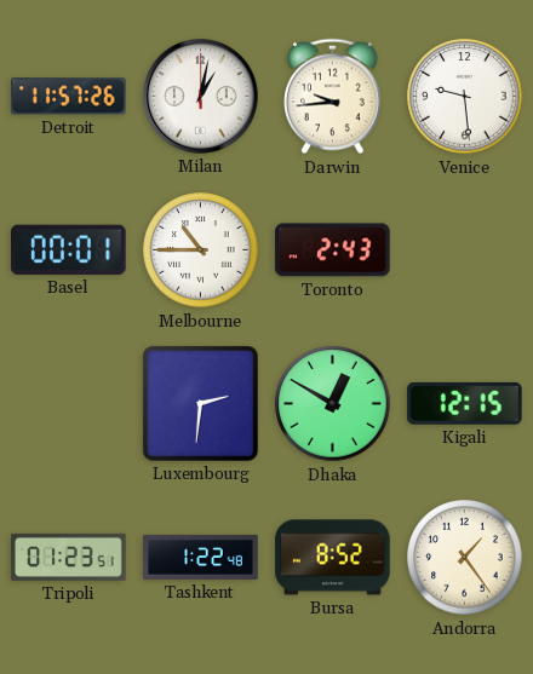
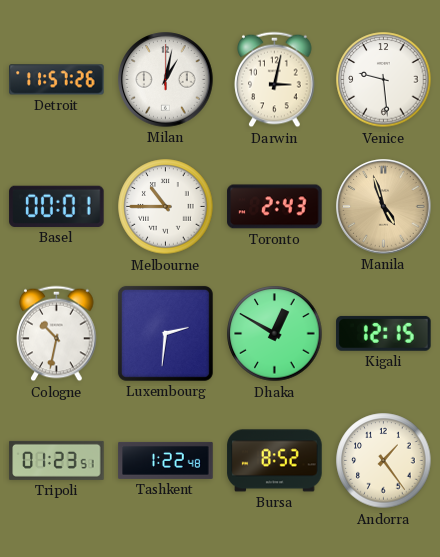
Darwin: 9:44 -> 3:02
Manila: none -> 4:57
Cologne: none -> 10:32
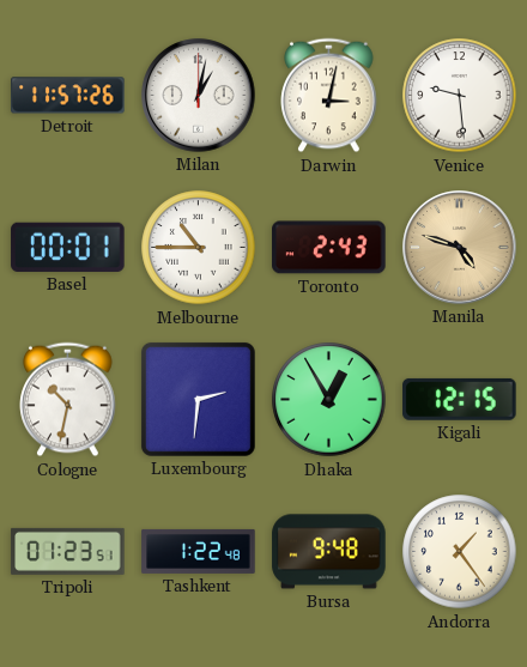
Manila: 4:57 -> 4:48
Dhaka: 12:50 -> 12:55
Bursa: 8:52 -> 9:48
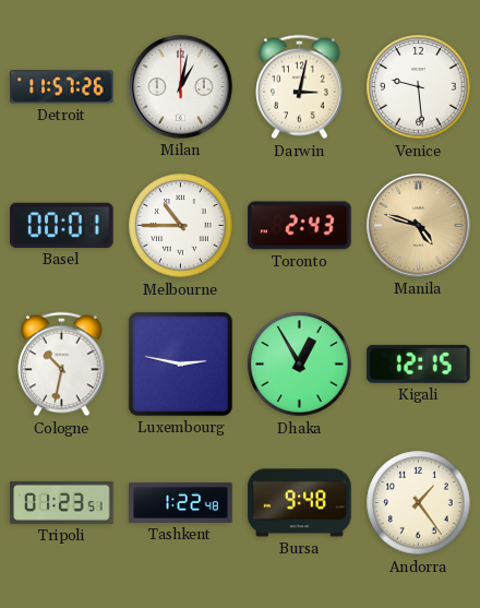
Luxembourg: 2:31 -> 2:47
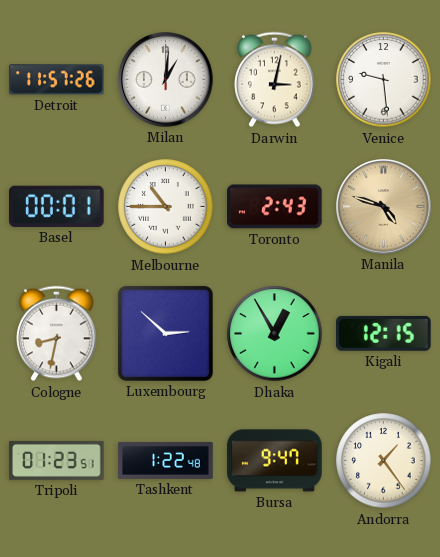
Milan: 1:02 -> 1:01
Cologne: 10:32 -> 8:32
Luxembourg: 2:47 -> 2:52
Bursa: 9:48 -> 9:47
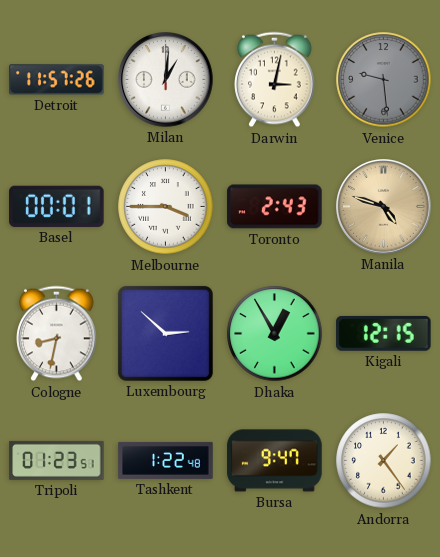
Venice dial: white -> grey
Melbourne: 10:45 -> 3:45
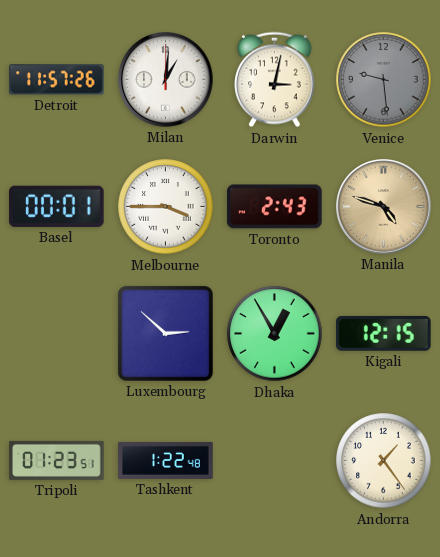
Cologne: 8:32 -> none
Bursa: 9:47 -> none
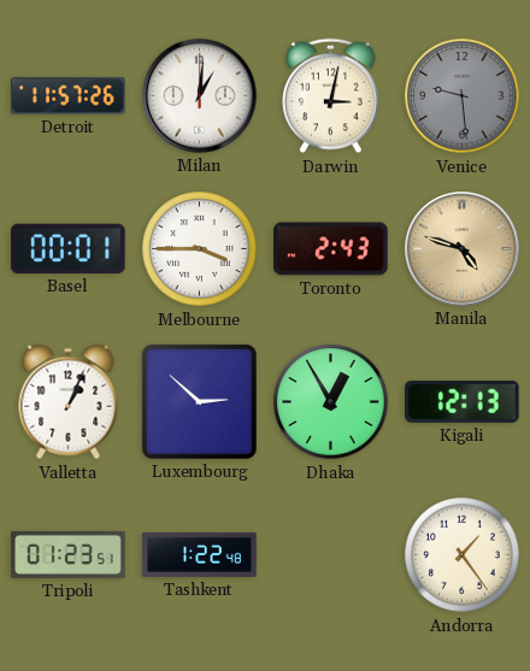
Valletta: none -> 1:04
Kigali: 12:15 -> 12:13
